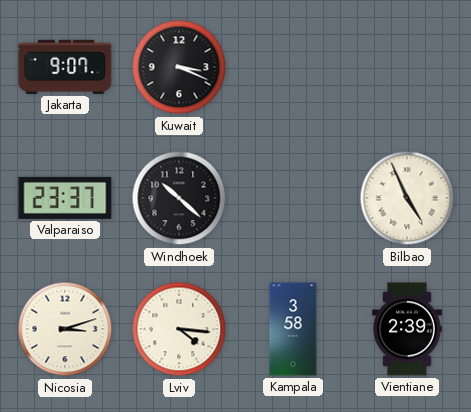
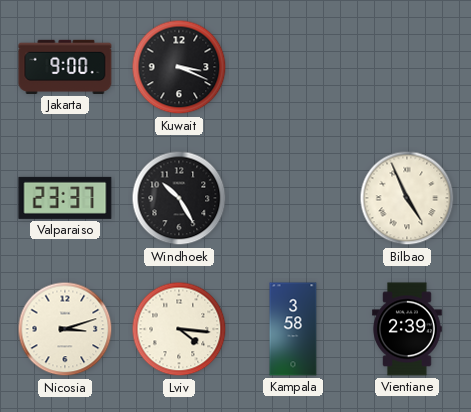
Jakarta: 9:07 -> 9:00
Windhoek: 10:22 -> 10:25
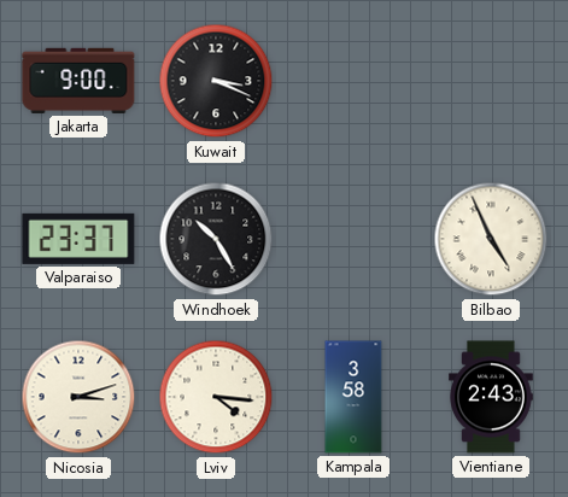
Vientiane: 2:39 -> 2:43
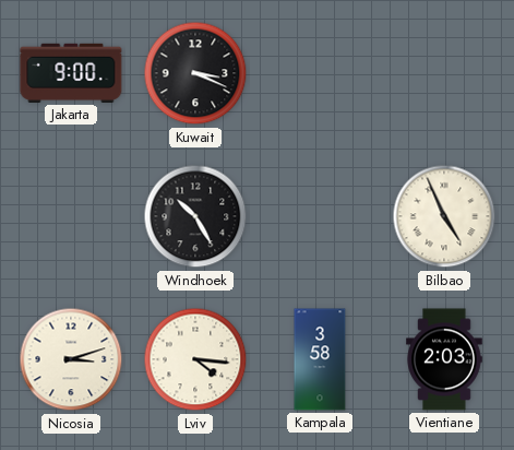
Valparaiso: 23:37 -> none
Vientiane: 2:43 -> 2:03
